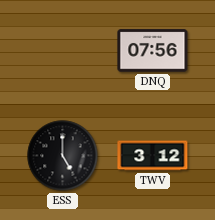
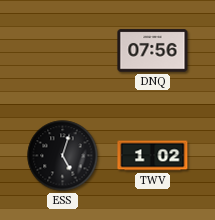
ESS: 5:00 -> 5:03
TWV: 3:12 -> 1:02
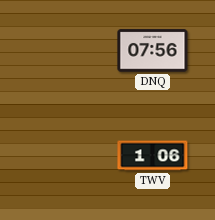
ESS: 5:03 -> none
TWV: 1:02 -> 1:06
